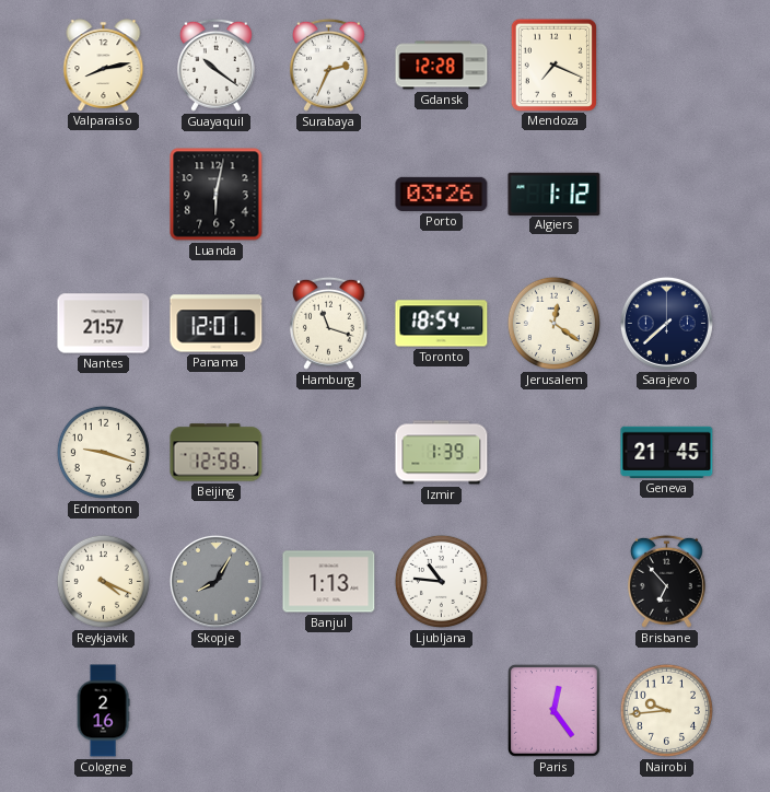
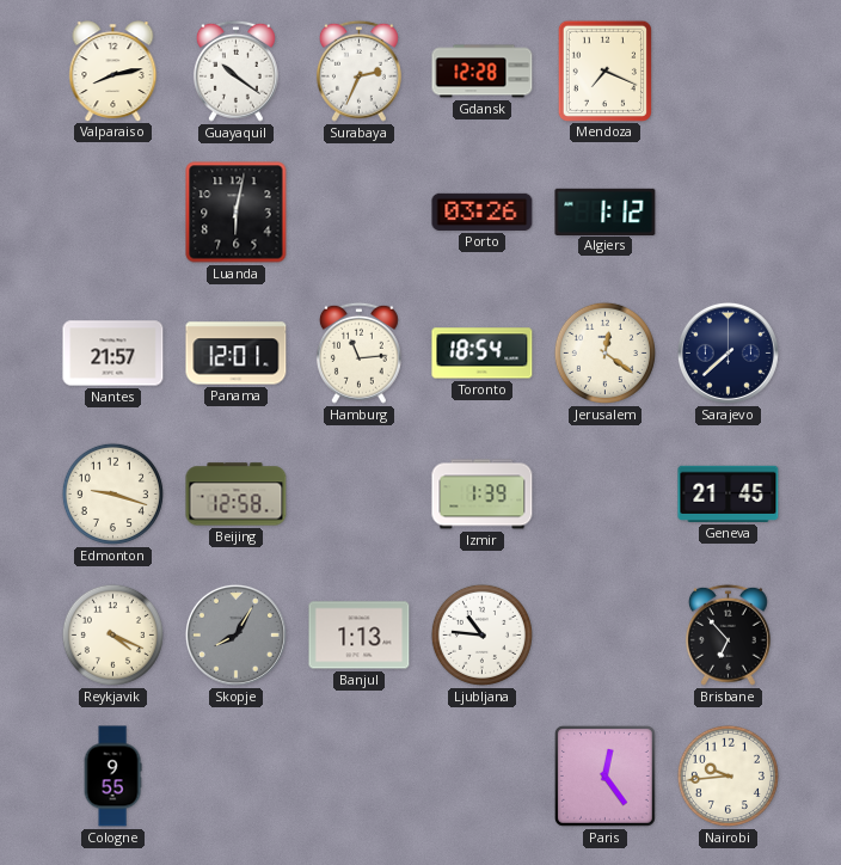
Hamburg: 11:18 -> 11:14
Cologne: 2:16 -> 9:55
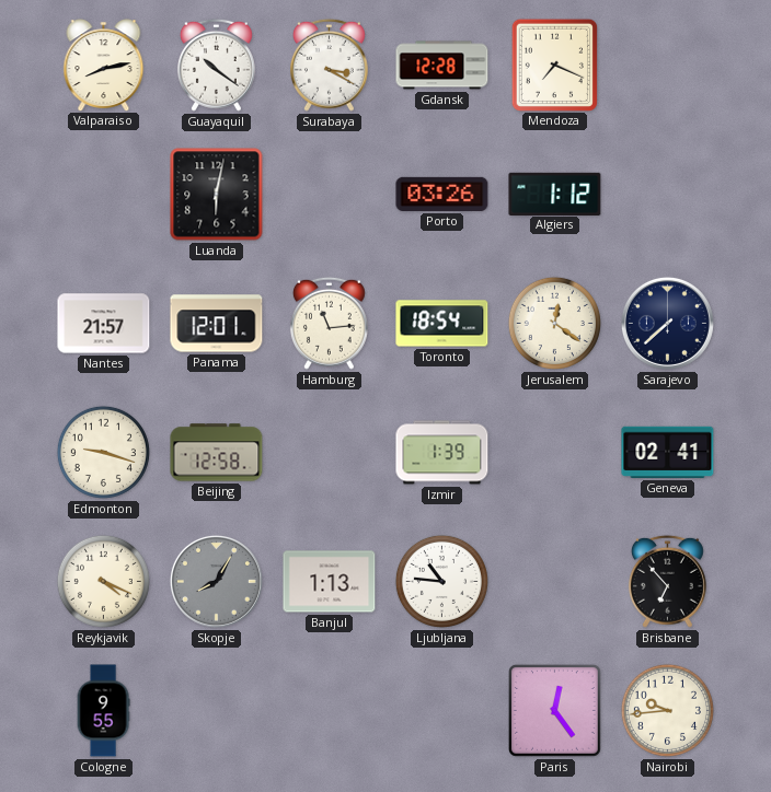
Surabaya: 2:34 -> 3:20
Geneva: 21:45 -> 02:41
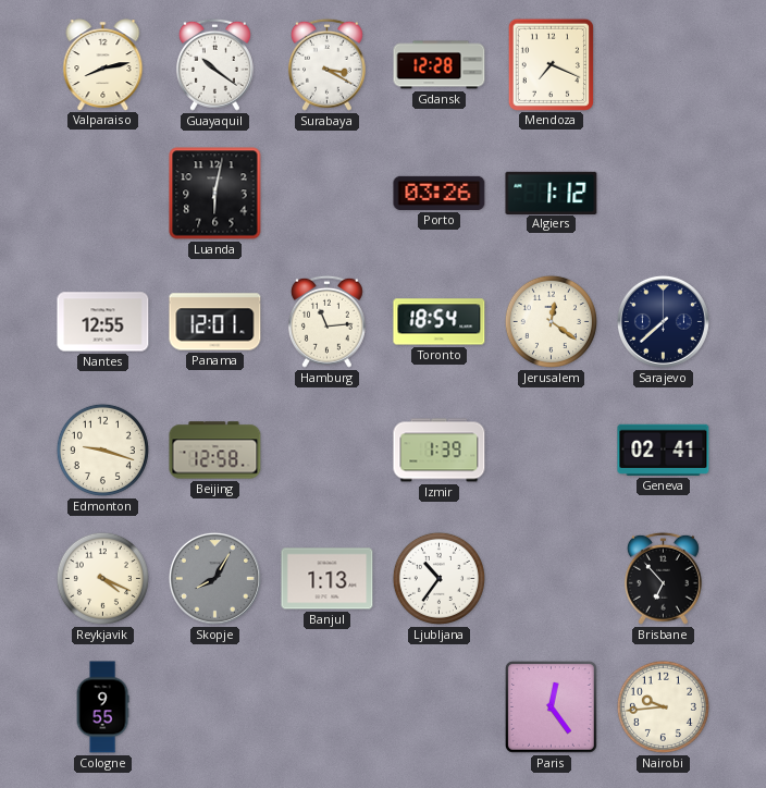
Nantes: 21:57 -> 12:55
Ljubljana: 10:46 -> 10:36
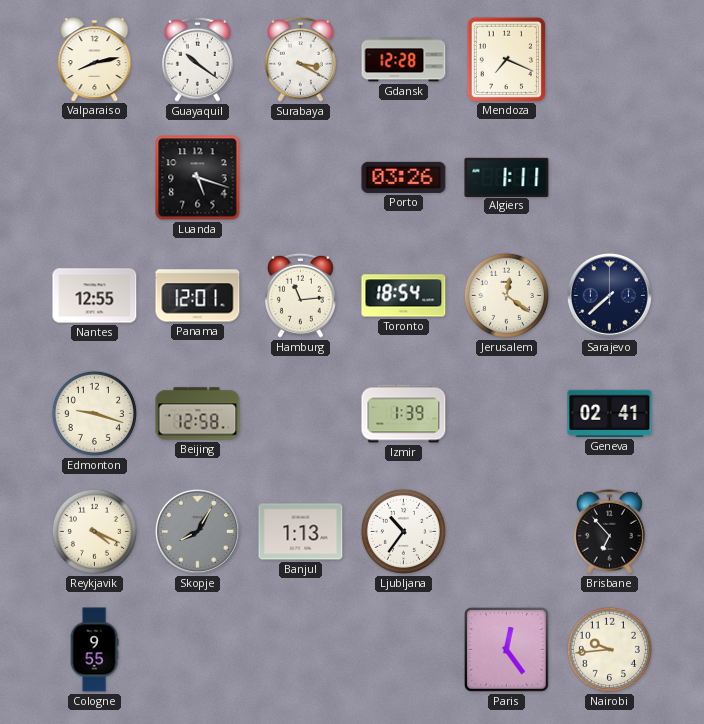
Luanda: 6:02 -> 5:18
Algiers: 1:12 -> 1:11
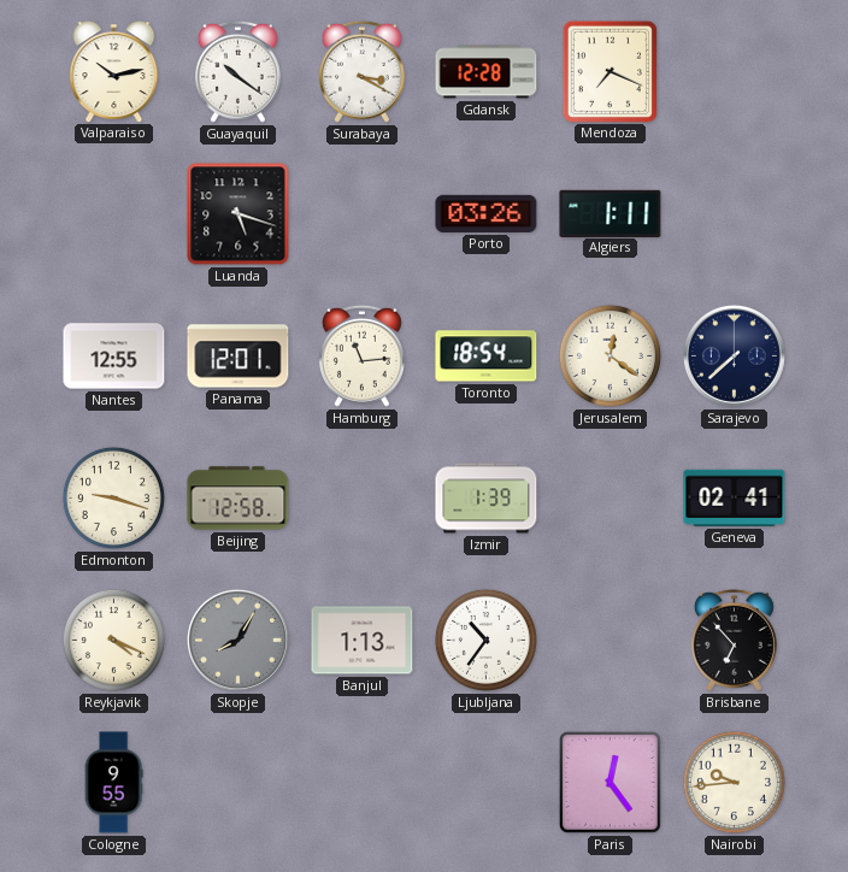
Valparaiso: 8:13 -> 10:13
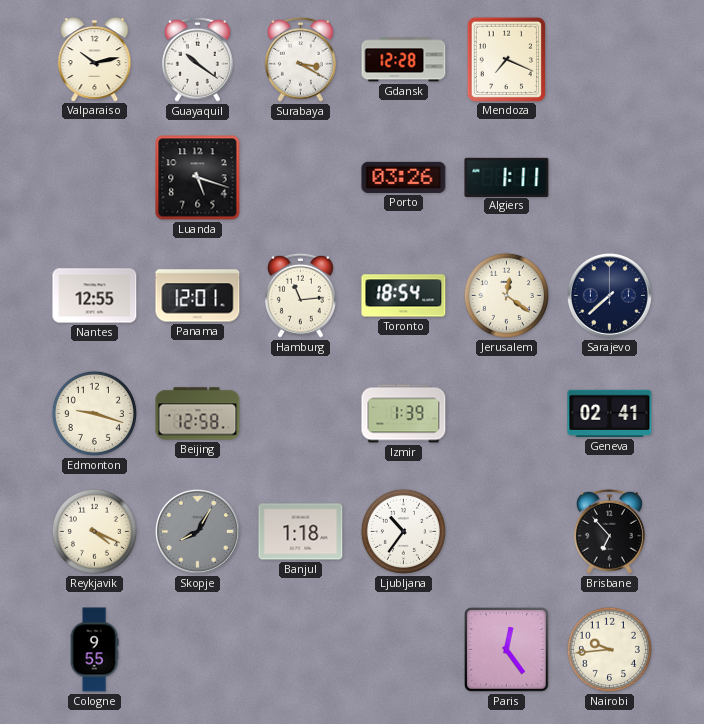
Banjul: 1:13 -> 1:18
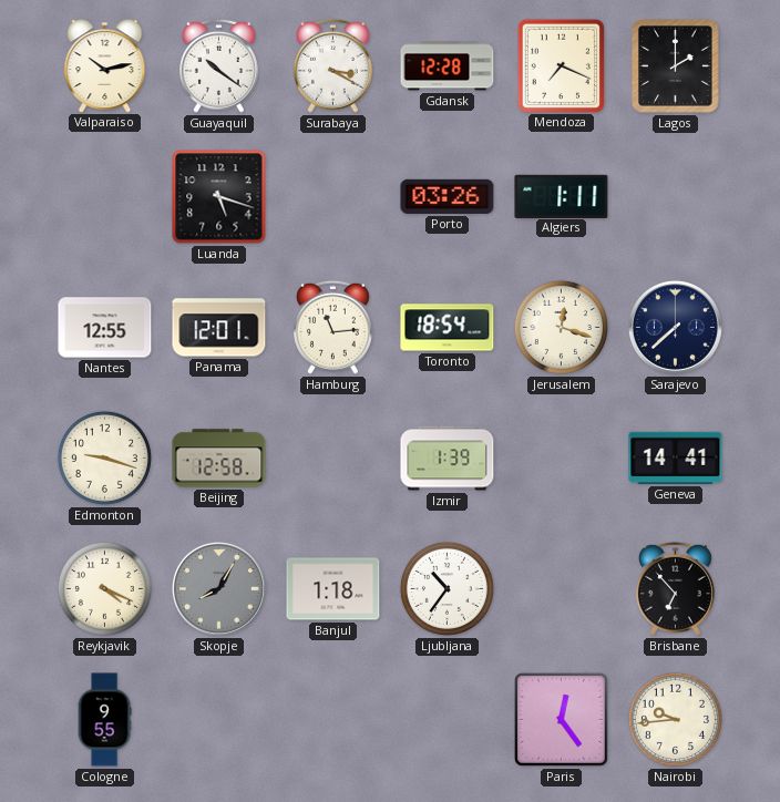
Lagos: none -> 2:00
Jerusalem: 12:21 -> 12:18
Geneva: 02:41 -> 14:41
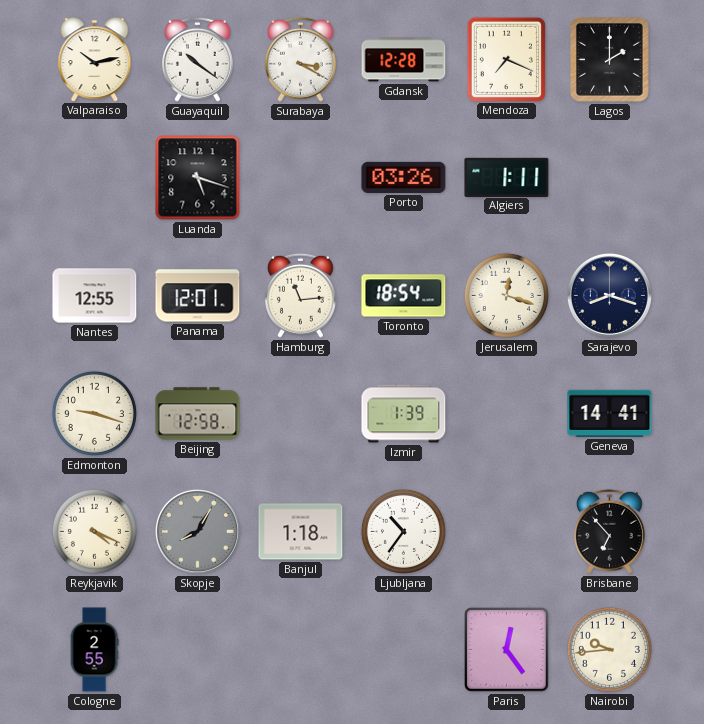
Sarajevo: 7:38 -> 8:18
Cologne: 9:55 -> 2:55
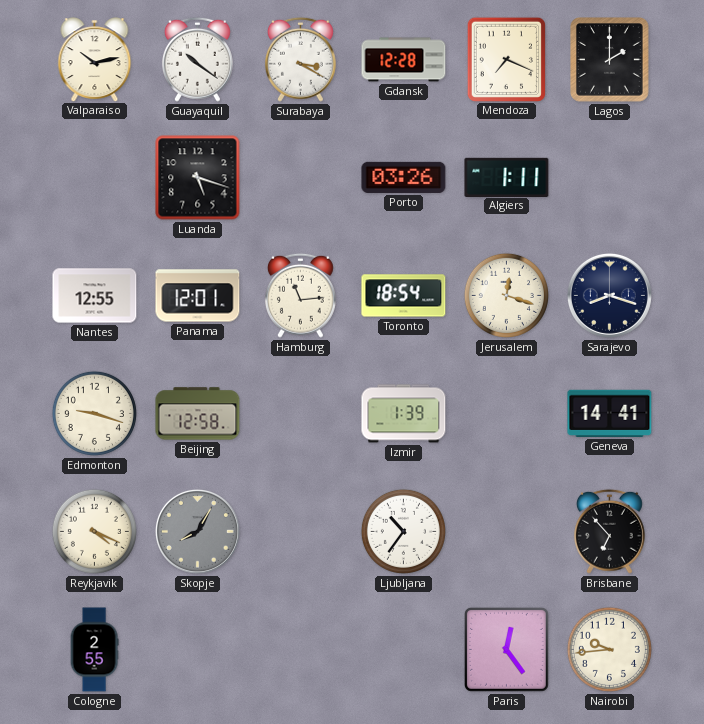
Banjul: 1:18 -> none
